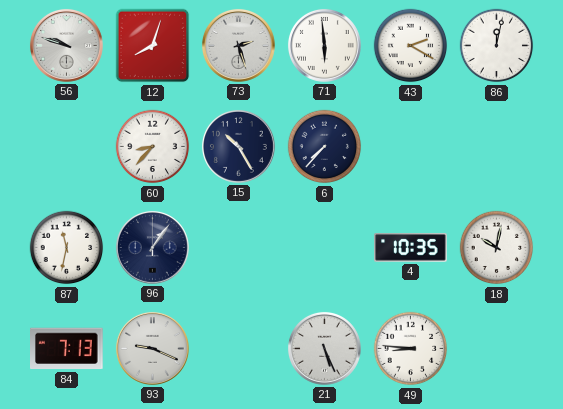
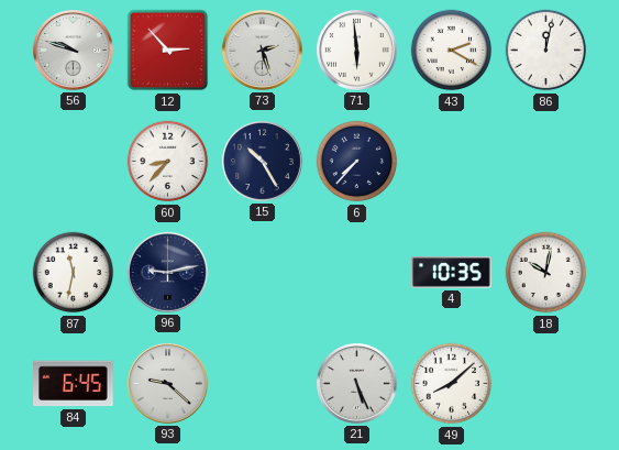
12: 8:03 -> 2:53
96: 1:06 -> 9:13
84: 7:13 -> 6:45
93: 9:19 -> 9:22
49: 8:46 -> 8:08
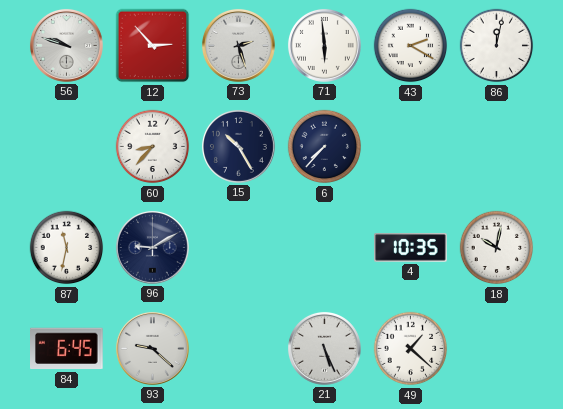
96: 9:13 -> 9:10
49: 8:08 -> 1:22
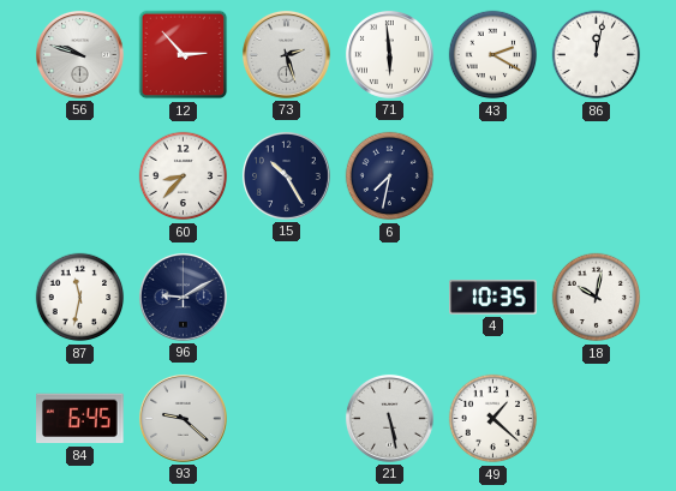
6: 7:37 -> 7:32
21: 5:26 -> 5:28
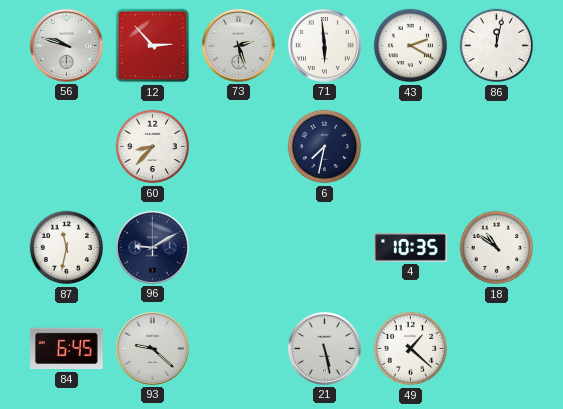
15: 10:25 -> none
18: 10:02 -> 10:51
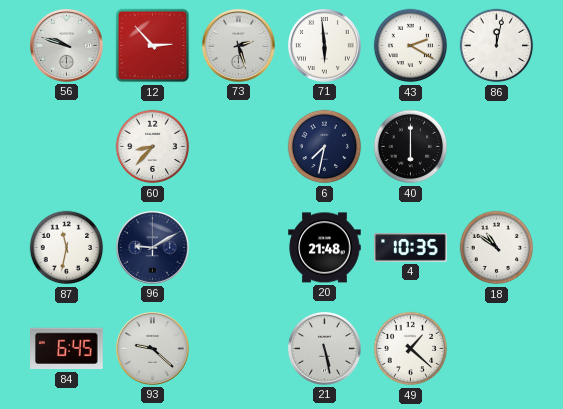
40: none -> 6:00
20: none -> 21:48
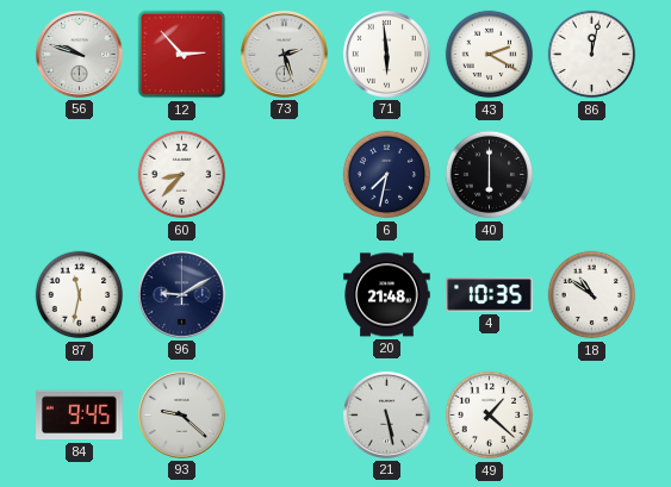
84: 6:45 -> 9:45
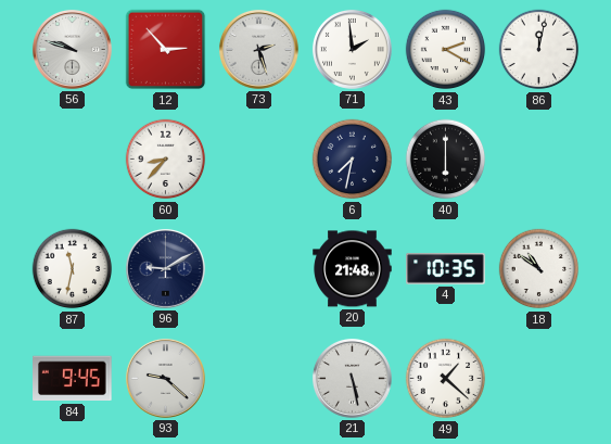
71: 5:59 -> 1:59
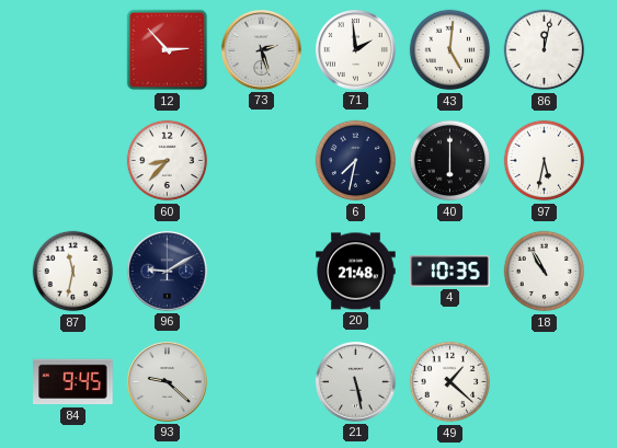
56: 9:48 -> none
43: 2:20 -> 5:01
97: none -> 5:32
18: 10:51 -> 10:55
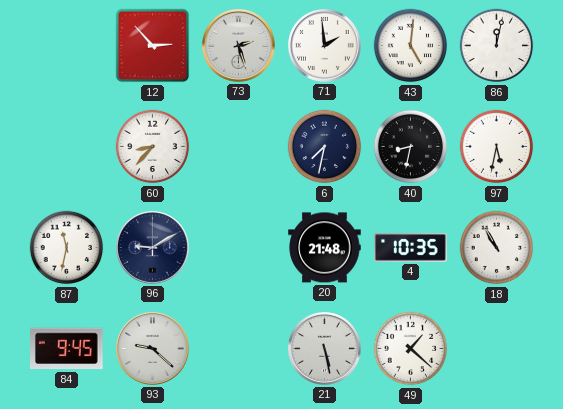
40: 6:00 -> 8:32
